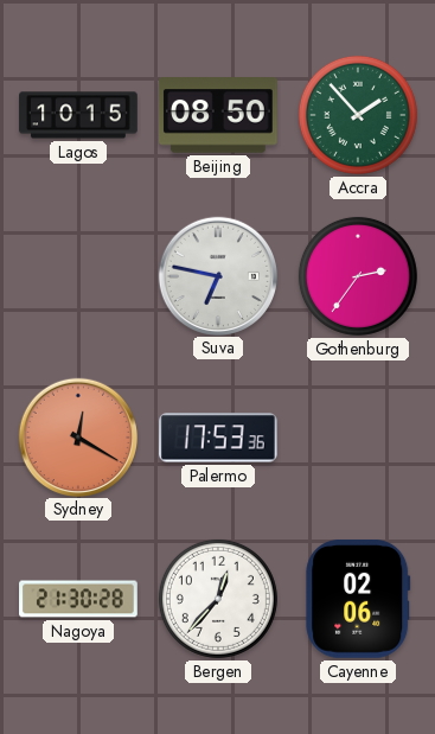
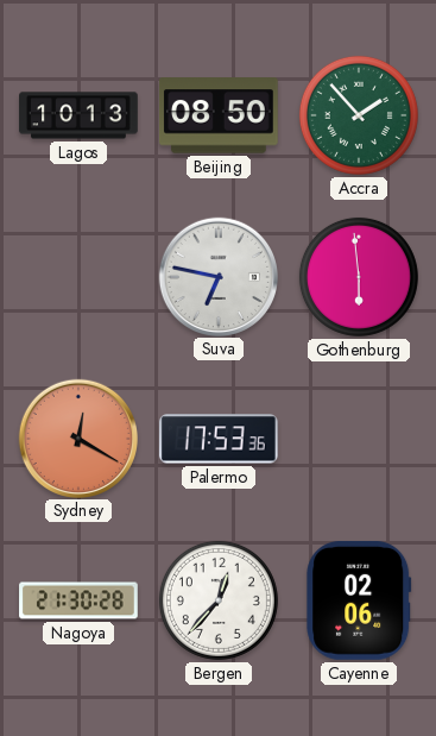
Lagos: 10:15 -> 10:13
Gothenburg: 2:36 -> 5:59
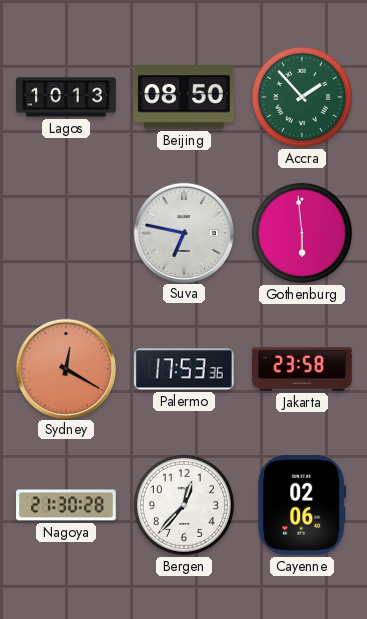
Jakarta: none -> 23:58
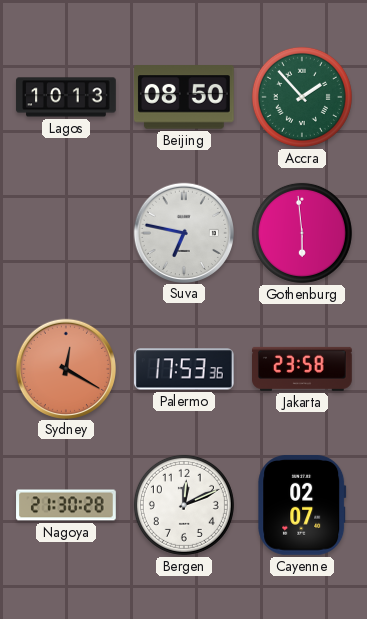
Bergen: 12:37 -> 12:11
Cayenne: 02:06 -> 02:07
